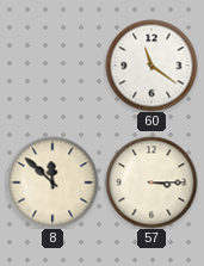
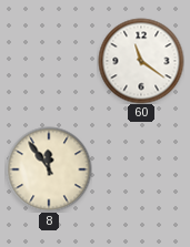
8: 11:52 -> 11:54
57: 3:15 -> none
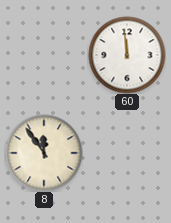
60: 11:21 -> 11:59
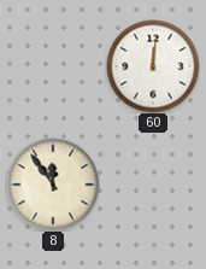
60: 11:59 -> 12:01
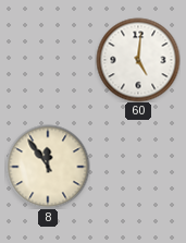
60: 12:01 -> 5:01
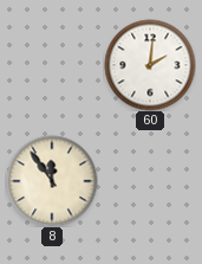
60: 5:01 -> 2:01
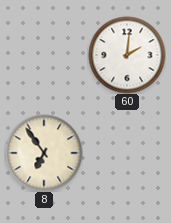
8: 11:54 -> 6:54
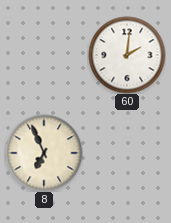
8: 6:54 -> 6:56
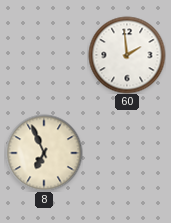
60: 2:01 -> 1:59
